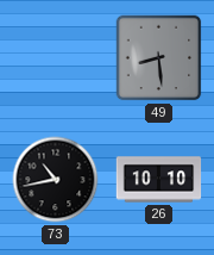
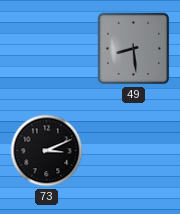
73: 10:43 -> 3:11
26: 10:10 -> none
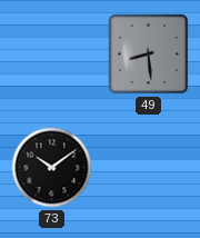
73: 3:11 -> 10:09
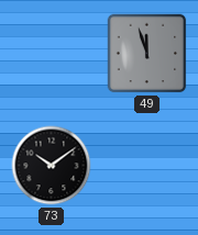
49: 8:29 -> 11:57
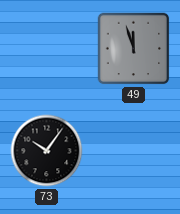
73: 10:09 -> 10:06
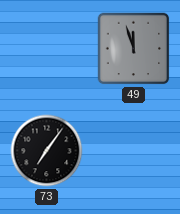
73: 10:06 -> 7:06
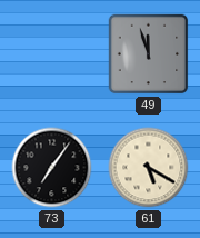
61: none -> 5:20
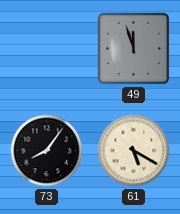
73: 7:06 -> 8:06
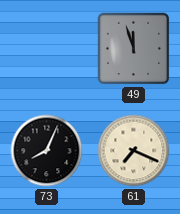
73: 8:06 -> 8:04
61: 5:20 -> 7:19
